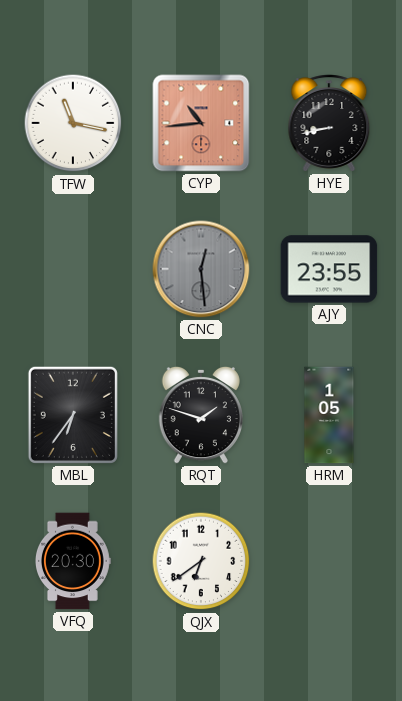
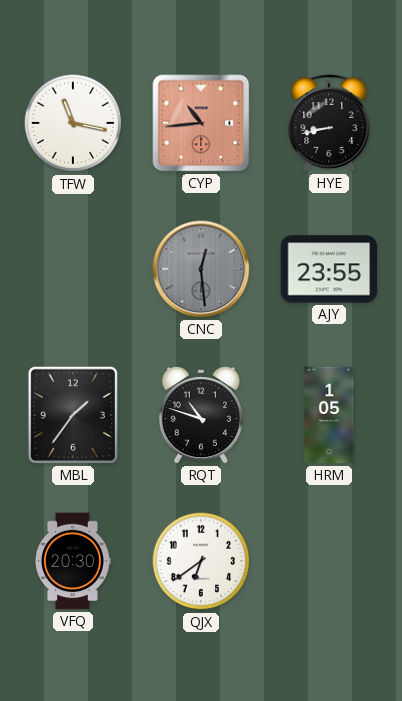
MBL: 6:36 -> 1:36
RQT: 1:48 -> 10:48
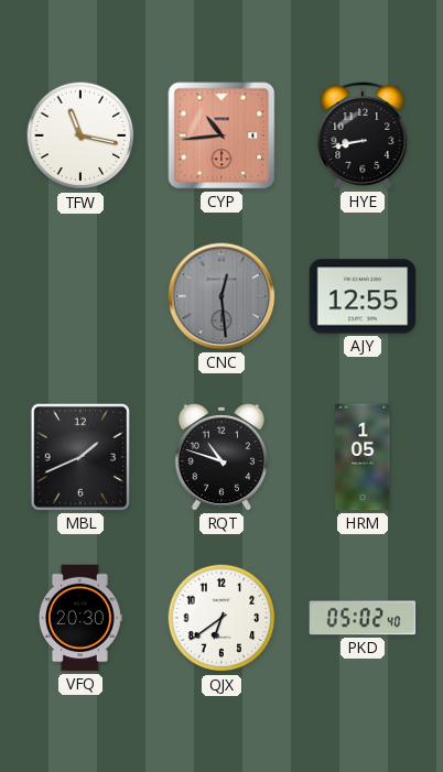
AJY: 23:55 -> 12:55
MBL: 1:36 -> 1:41
PKD: none -> 05:02
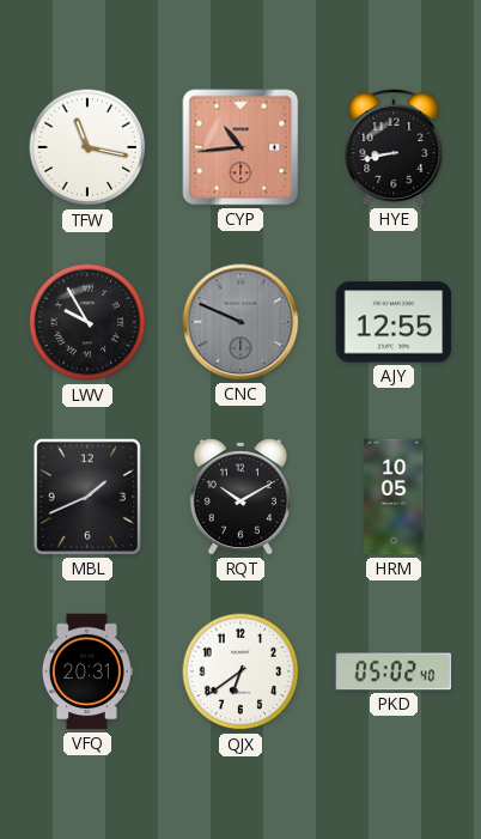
LWV: none -> 9:55
CNC: 12:29 -> 9:49
RQT: 10:48 -> 10:10
HRM: 1:05 -> 10:05
VFQ: 20:30 -> 20:31
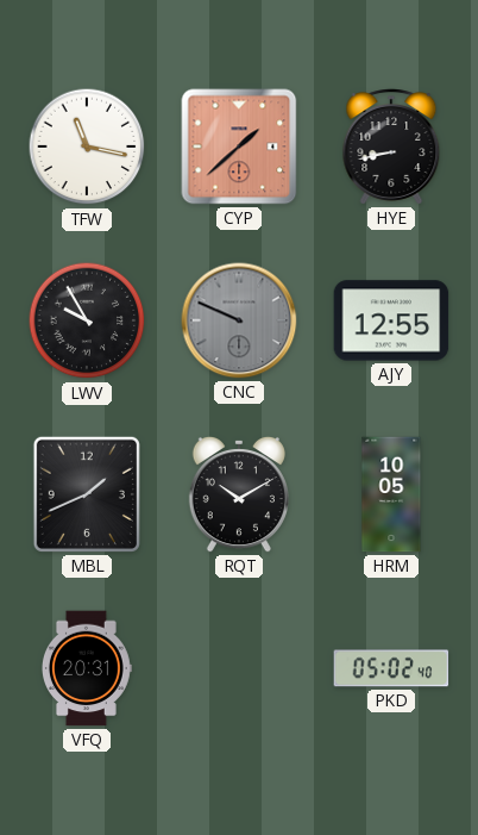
CYP: 10:44 -> 1:38
QJX: 6:39 -> none
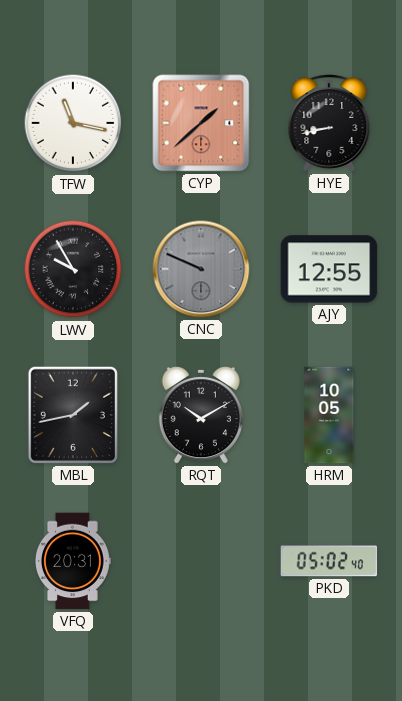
MBL: 1:41 -> 1:43
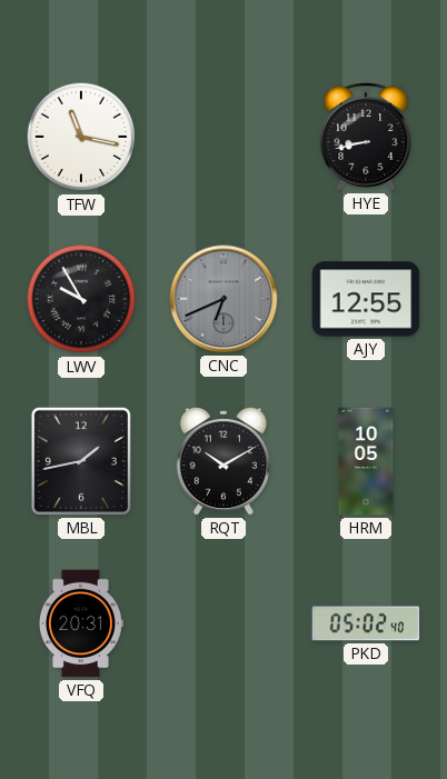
CYP: 1:38 -> none
CNC: 9:49 -> 6:41
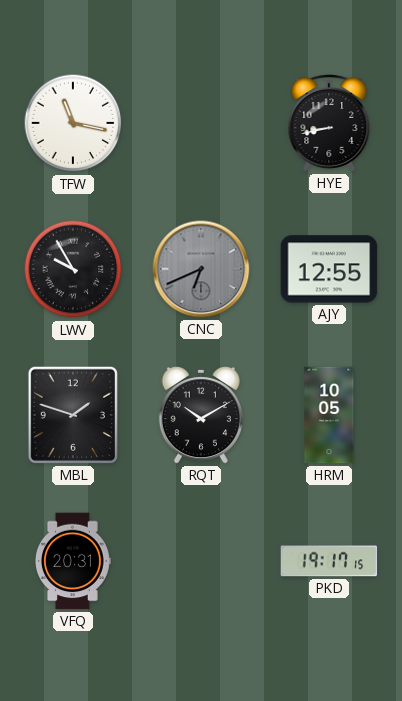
MBL: 1:43 -> 1:48
PKD: 05:02 -> 19:17
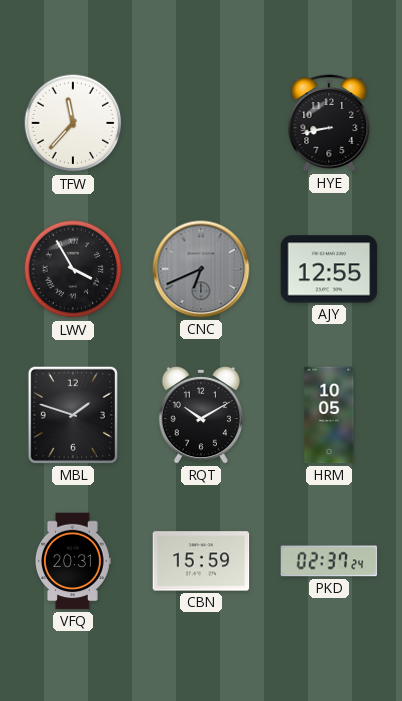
TFW: 11:17 -> 11:37
LWV: 9:55 -> 3:55
CBN: none -> 15:59
PKD: 19:17 -> 02:37
